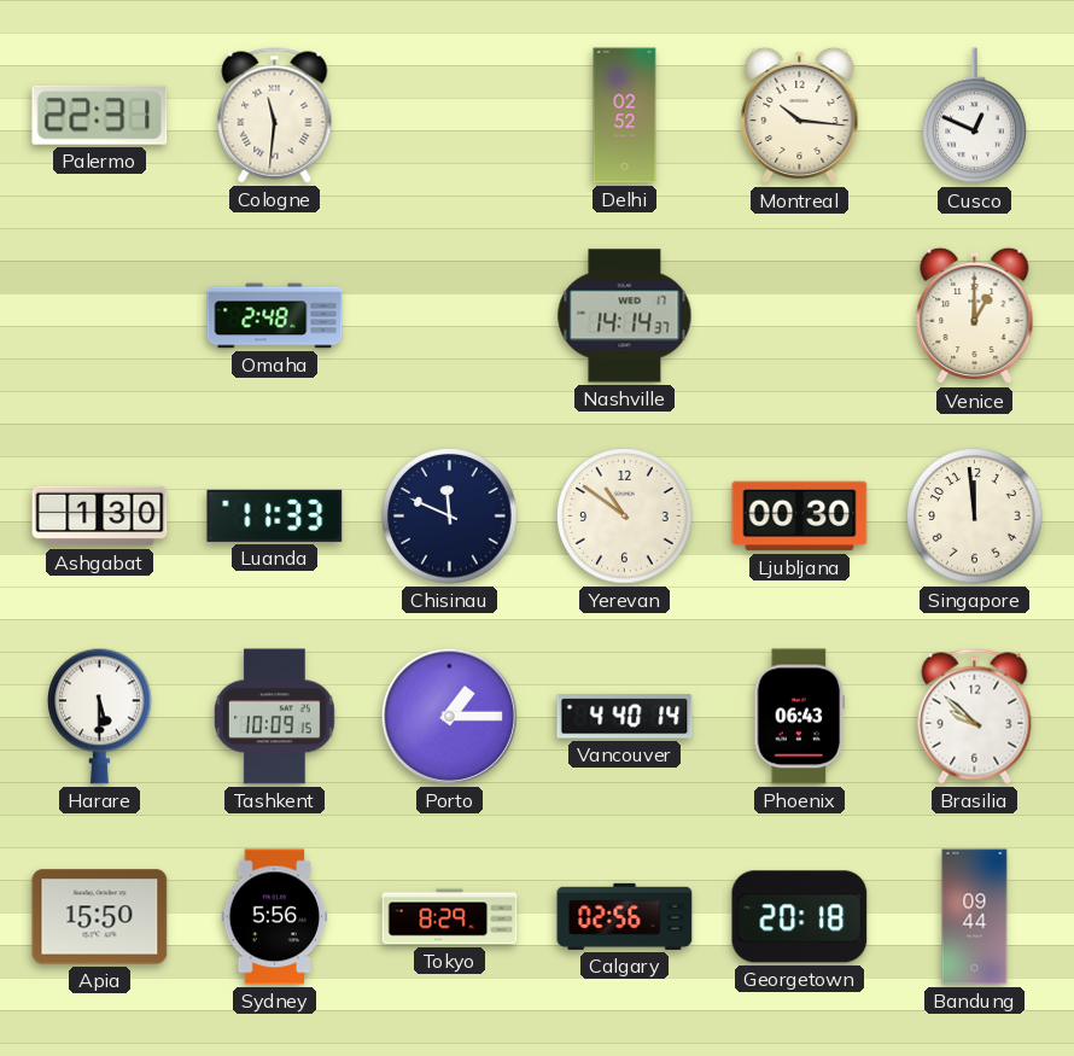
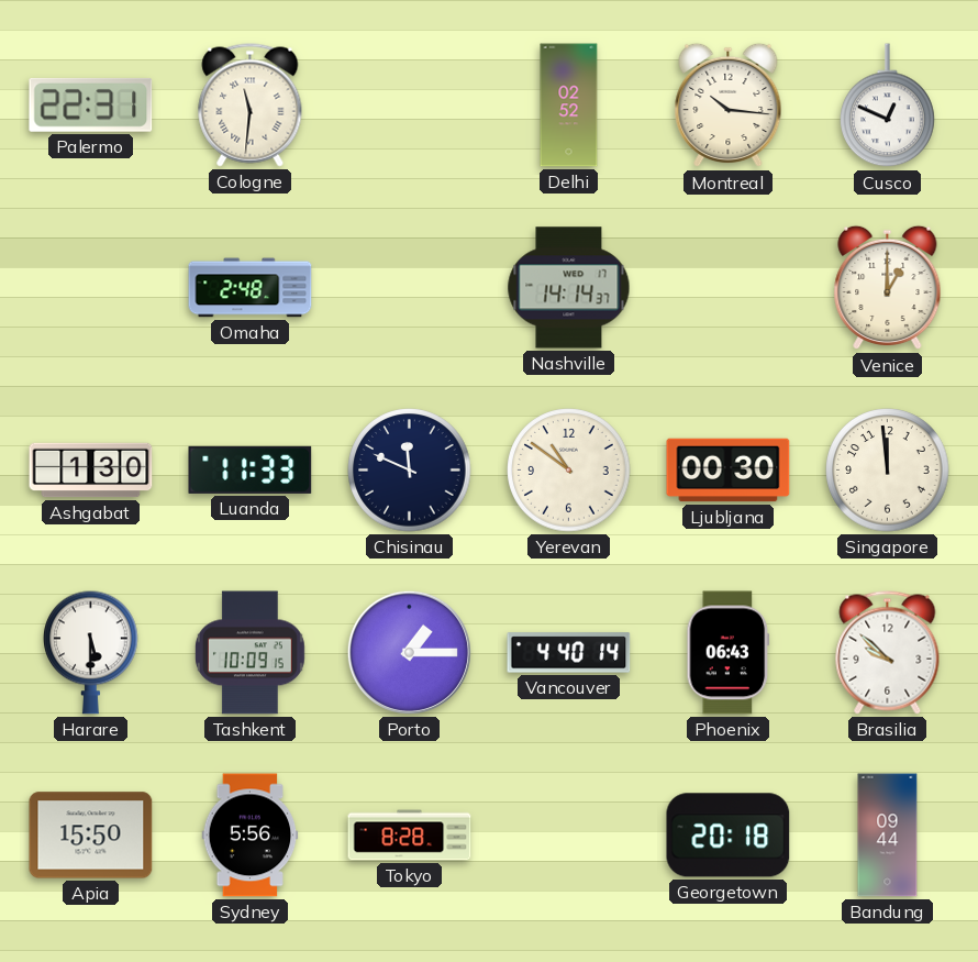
Tokyo: 8:29 -> 8:28
Calgary: 02:56 -> none
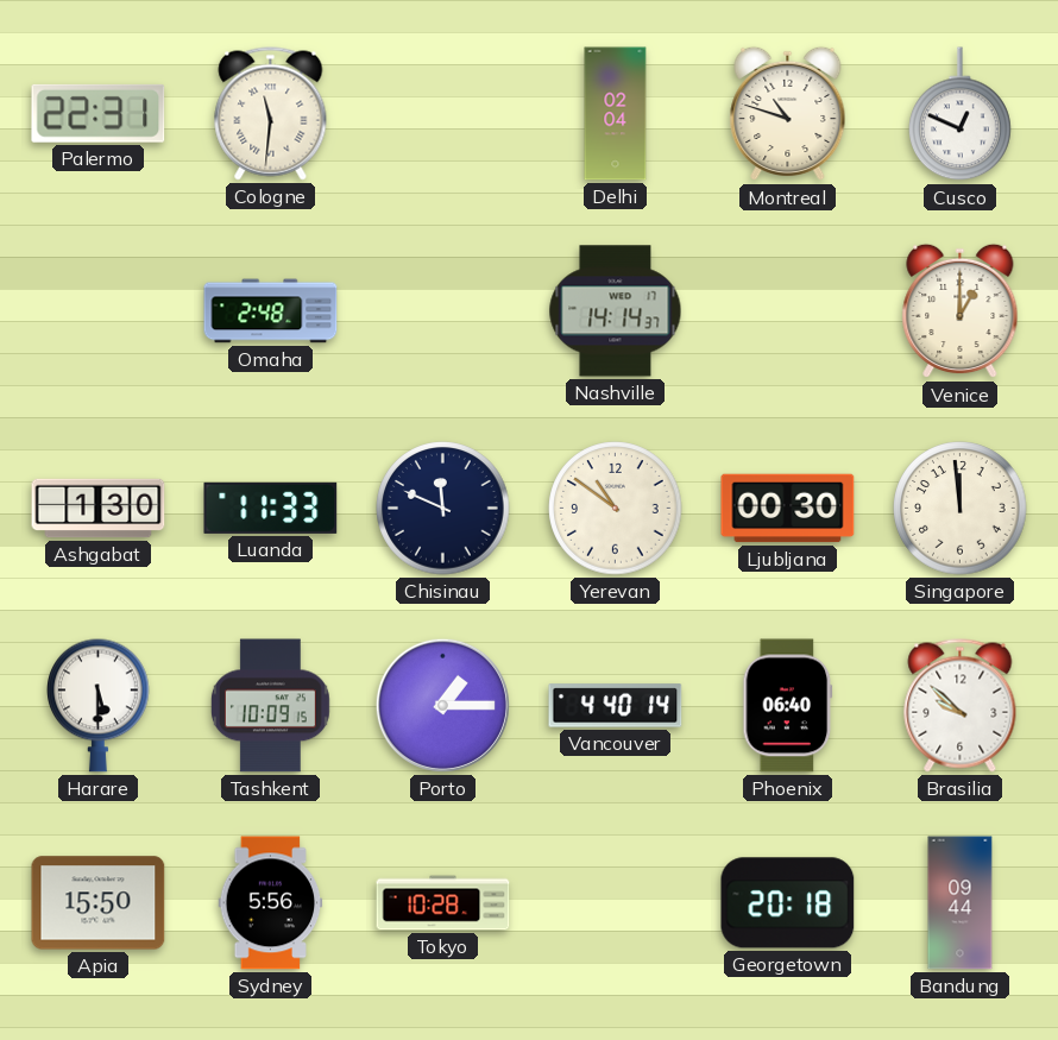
Delhi: 02:52 -> 02:04
Montreal: 10:16 -> 10:48
Phoenix: 06:43 -> 06:40
Tokyo: 8:28 -> 10:28
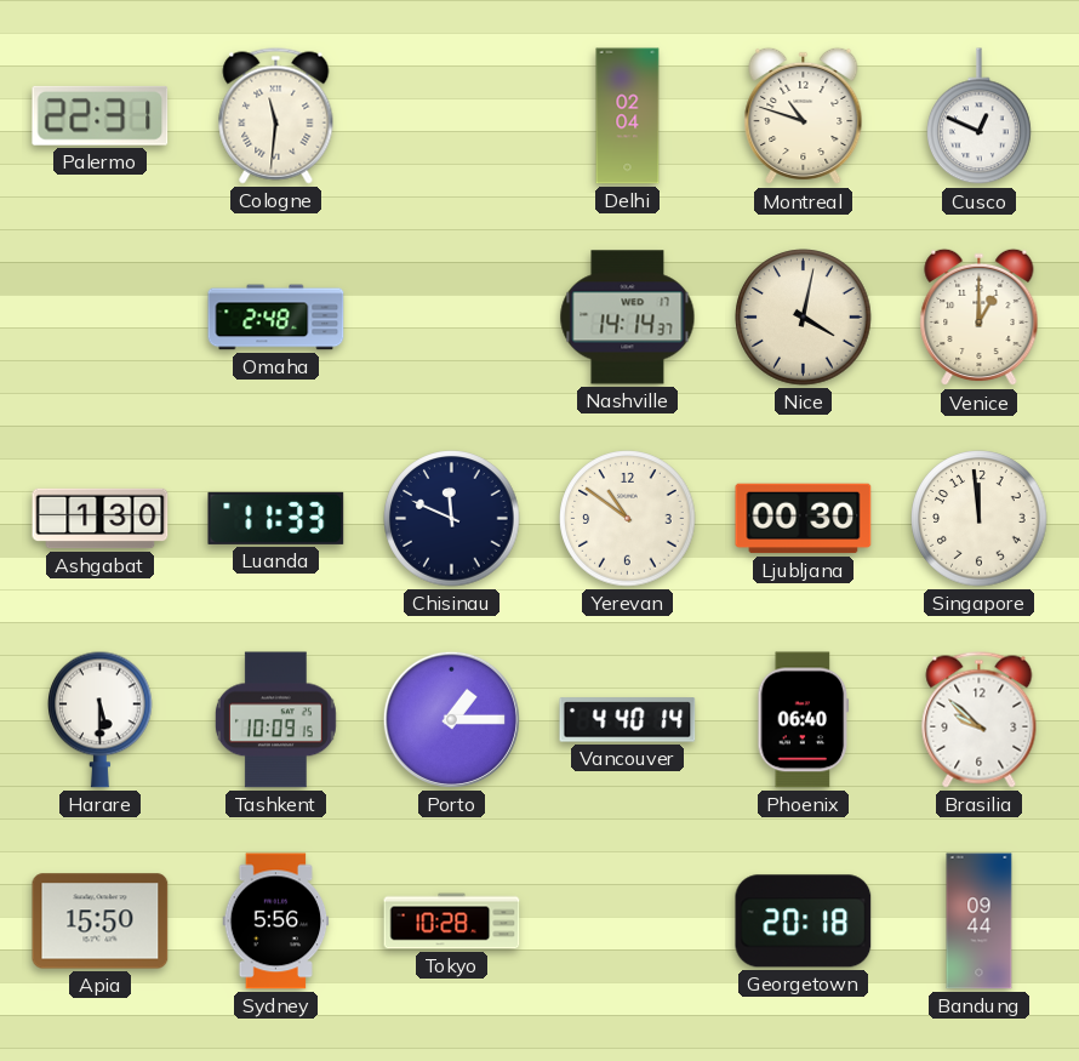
Nice: none -> 4:02
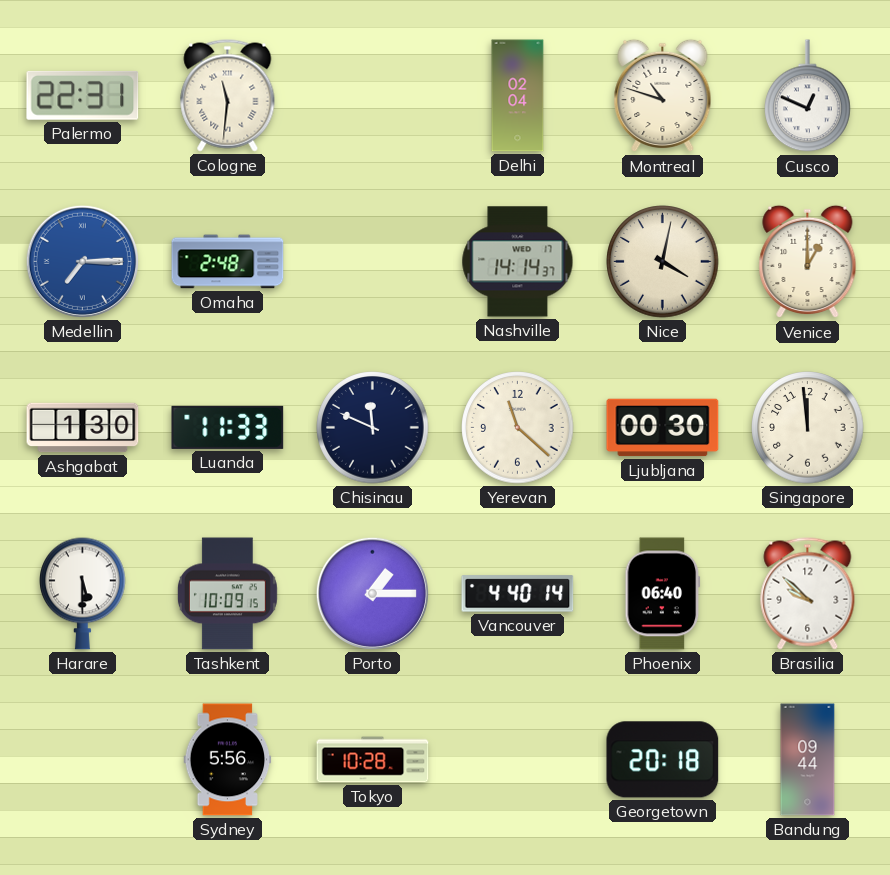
Medellin: none -> 7:15
Yerevan: 10:51 -> 11:22
Apia: 15:50 -> none
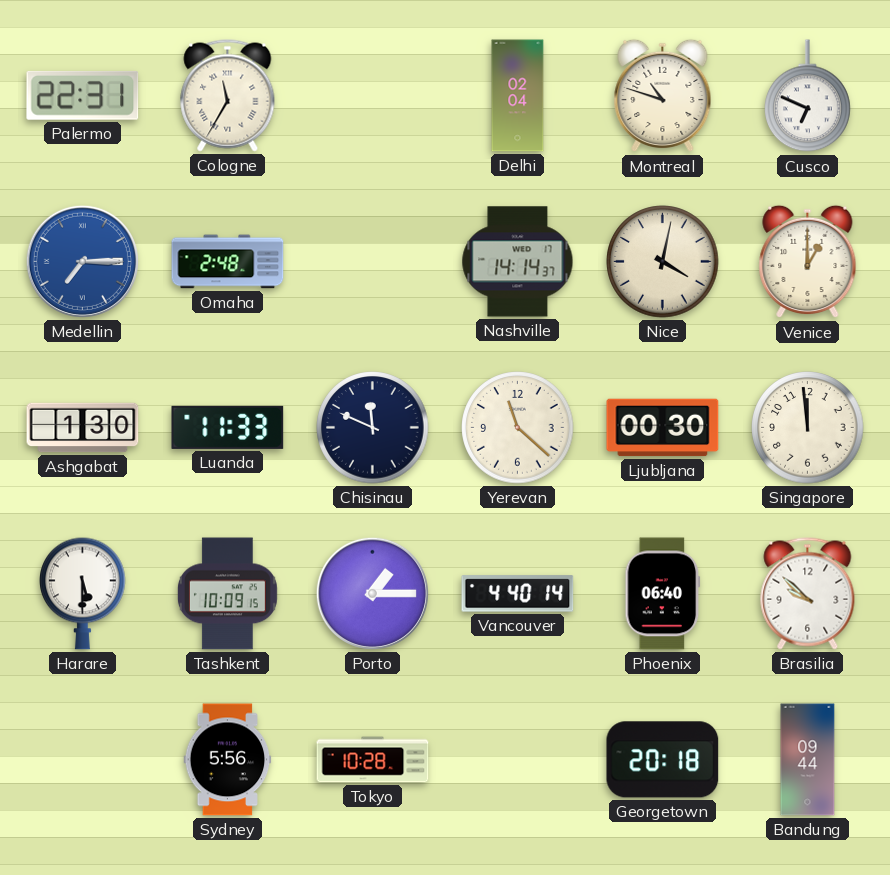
Cologne: 11:31 -> 11:35
Cusco: 12:49 -> 6:49
